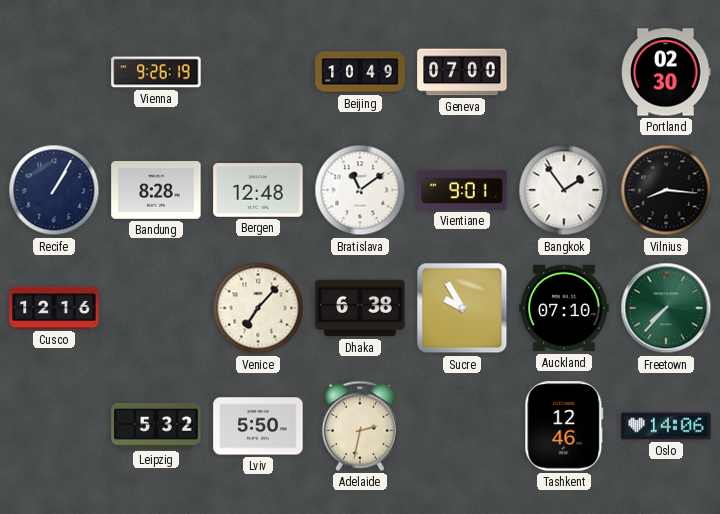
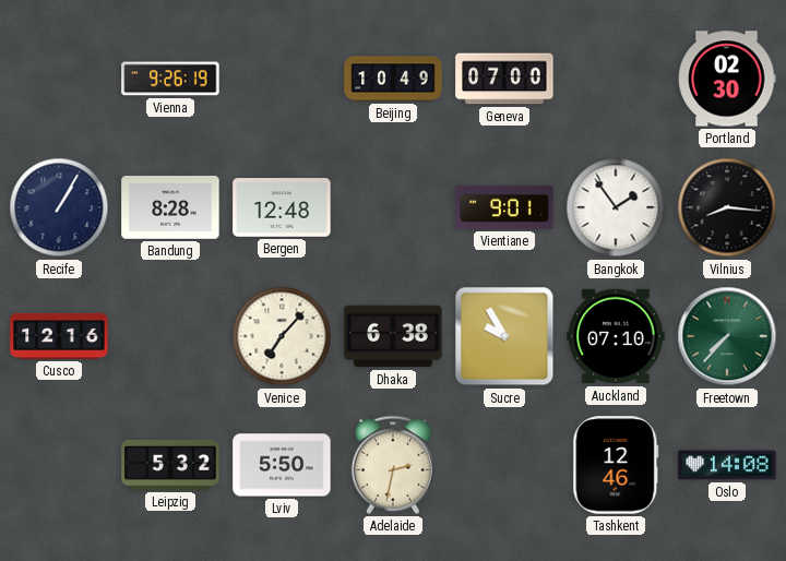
Bratislava: 11:09 -> none
Oslo: 14:06 -> 14:08
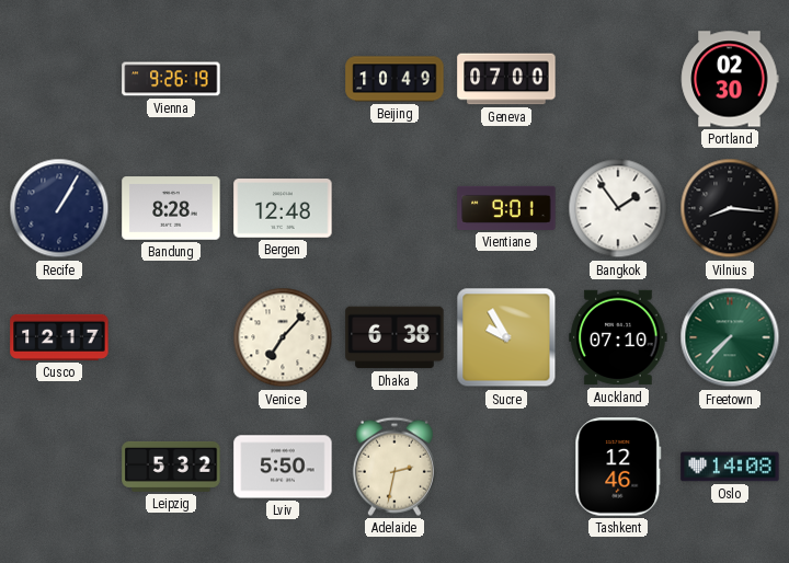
Cusco: 12:16 -> 12:17
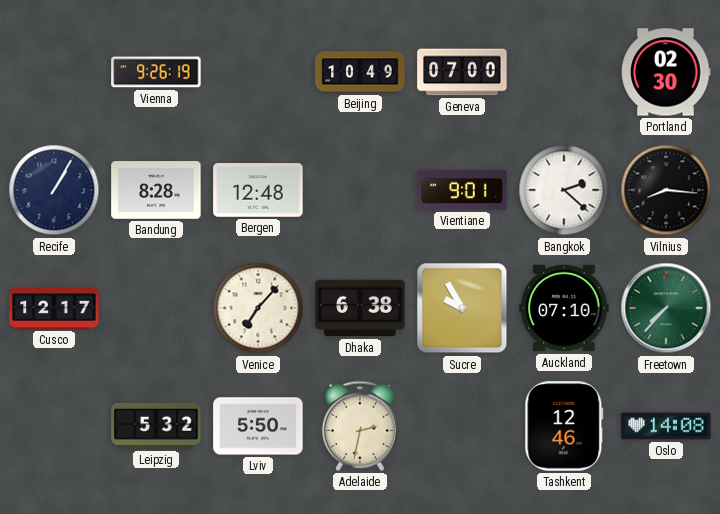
Bangkok: 1:54 -> 2:22
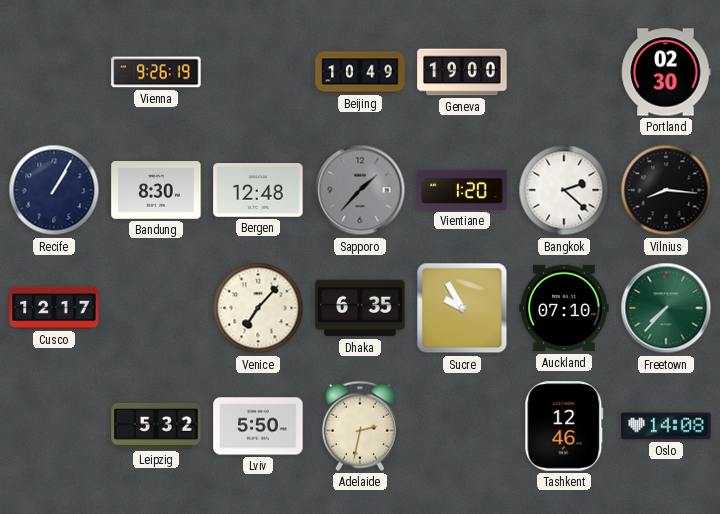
Geneva: 07:00 -> 19:00
Bandung: 8:28 -> 8:30
Sapporo: none -> 1:37
Vientiane: 9:01 -> 1:20
Dhaka: 6:38 -> 6:35
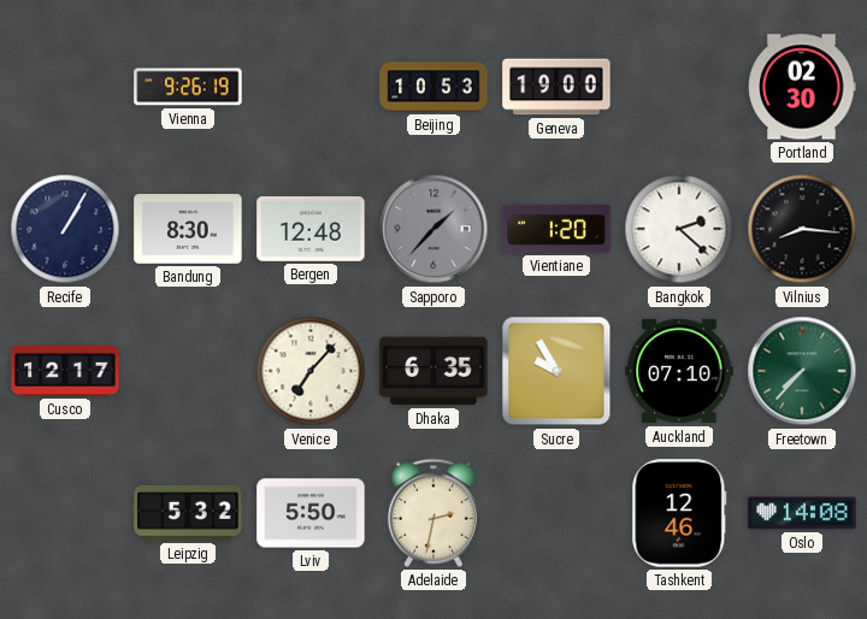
Beijing: 10:49 -> 10:53
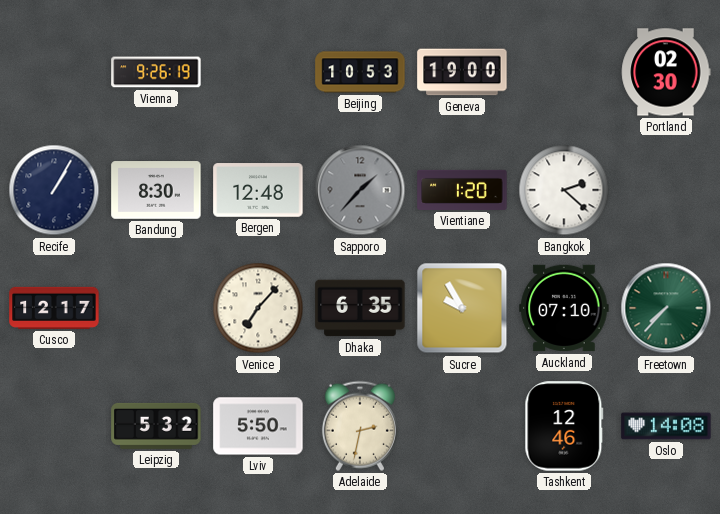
Vilnius: 8:16 -> none
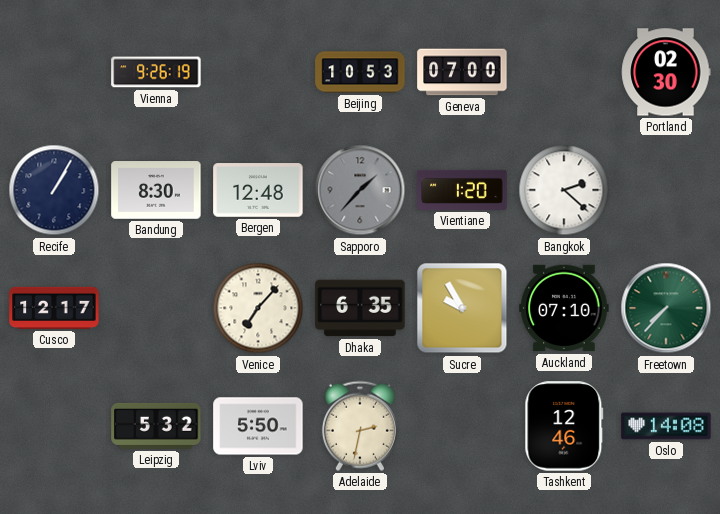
Geneva: 19:00 -> 07:00
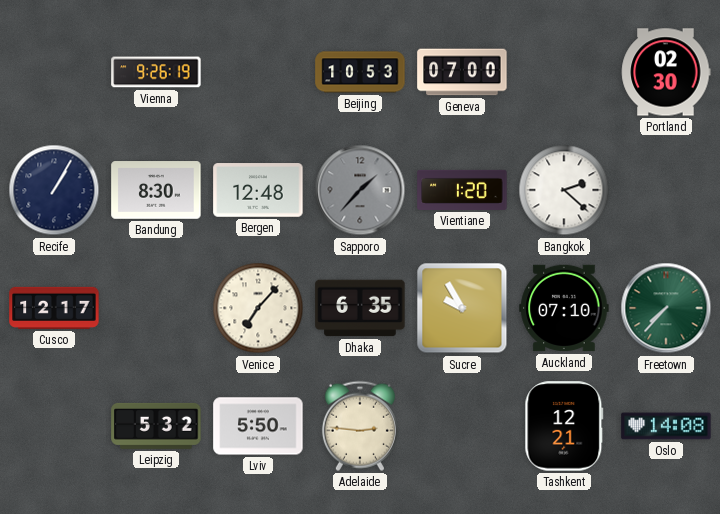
Adelaide: 2:32 -> 2:46
Tashkent: 12:46 -> 12:21
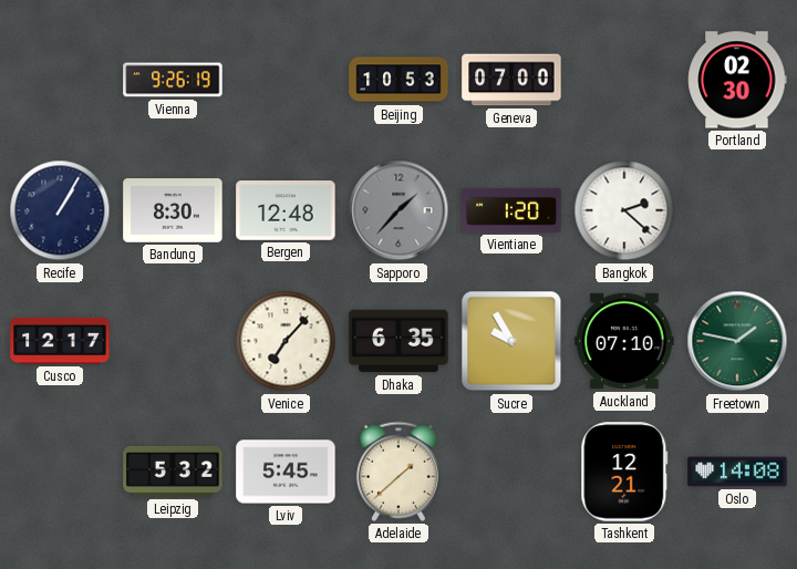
Freetown: 7:37 -> 1:47
Lviv: 5:50 -> 5:45
Adelaide: 2:46 -> 1:38
